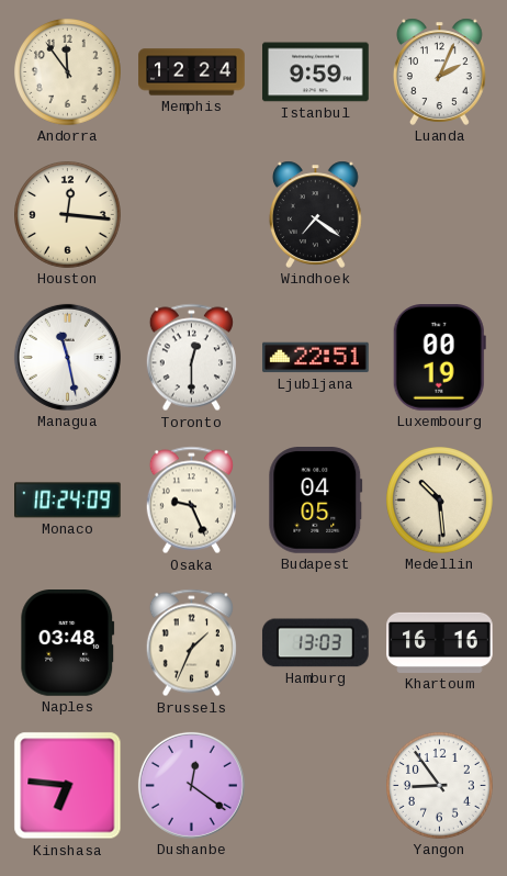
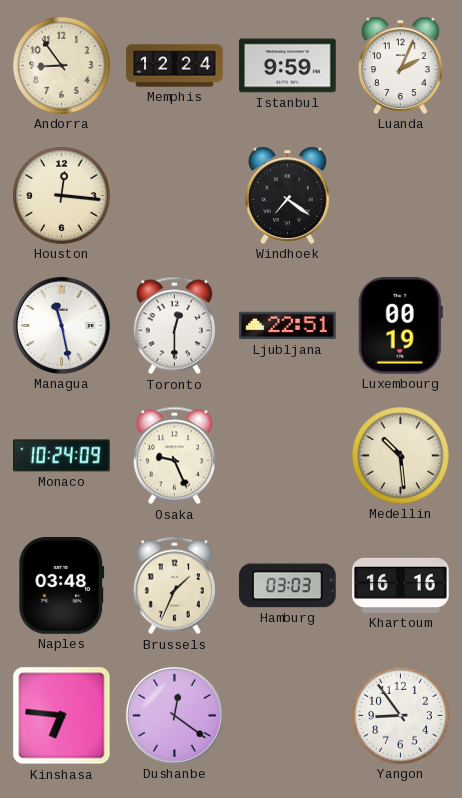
Andorra: 11:54 -> 8:54
Budapest: 04:05 -> none
Hamburg: 13:03 -> 03:03
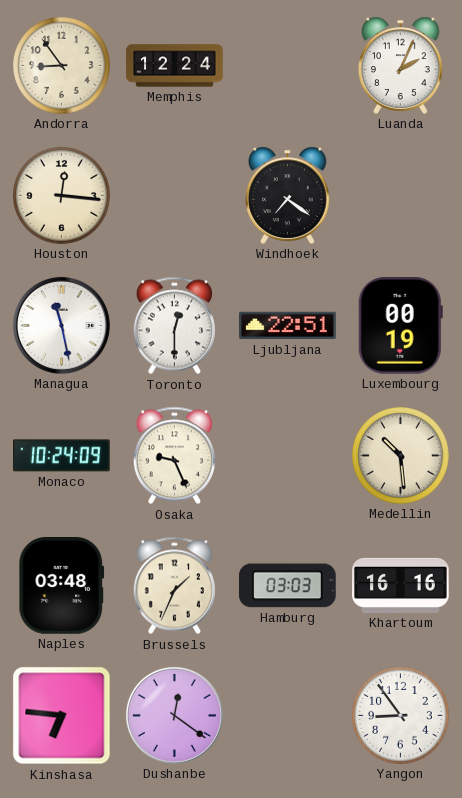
Istanbul: 9:59 -> none
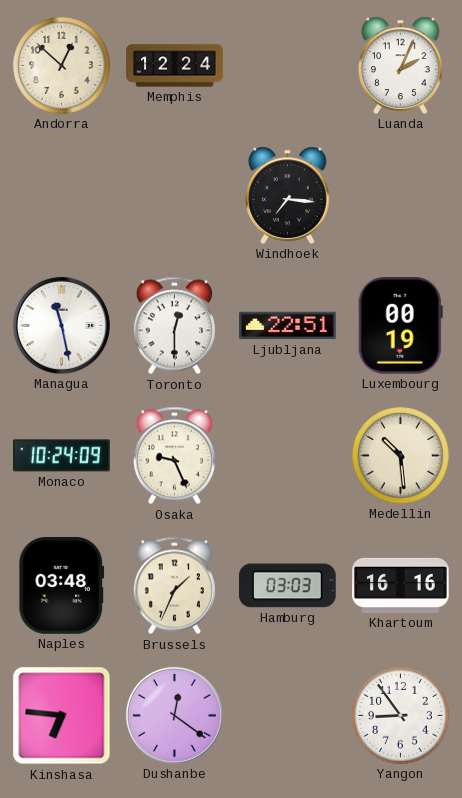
Andorra: 8:54 -> 12:52
Houston: 12:16 -> none
Windhoek: 7:21 -> 7:16
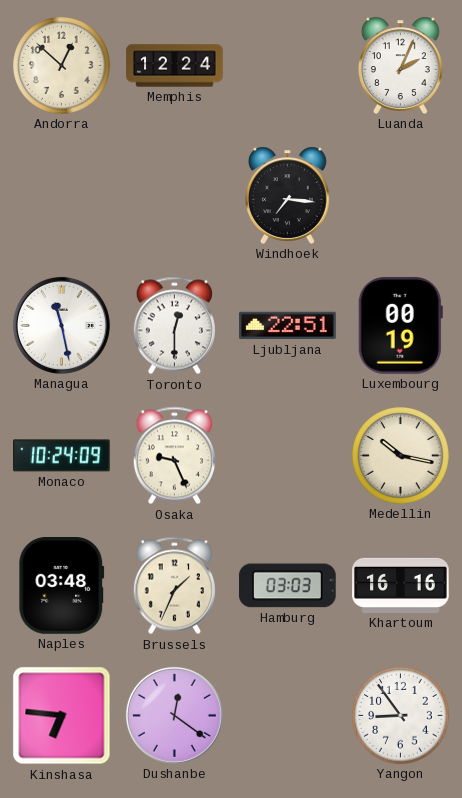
Medellin: 10:29 -> 10:17
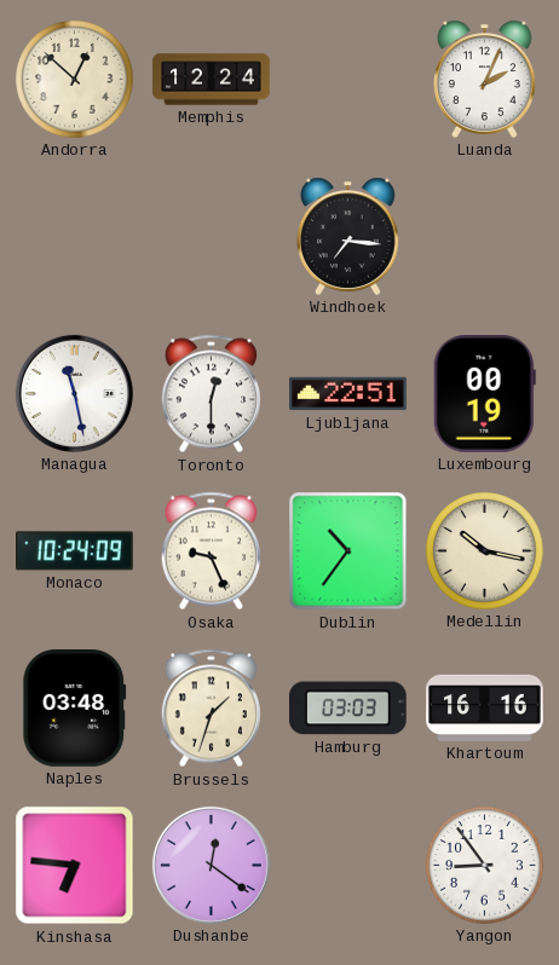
Dublin: none -> 10:36
Brussels: 1:34 -> 1:33
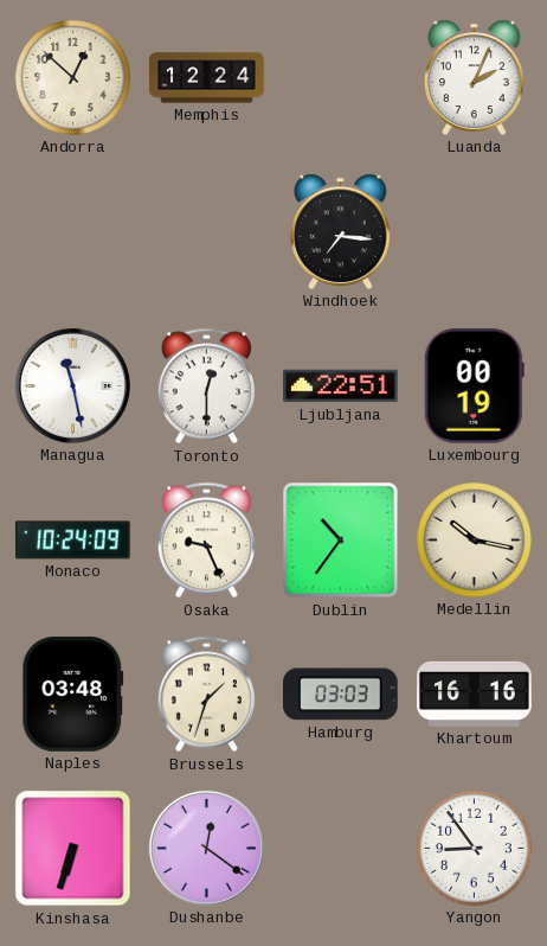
Kinshasa: 6:46 -> 6:33
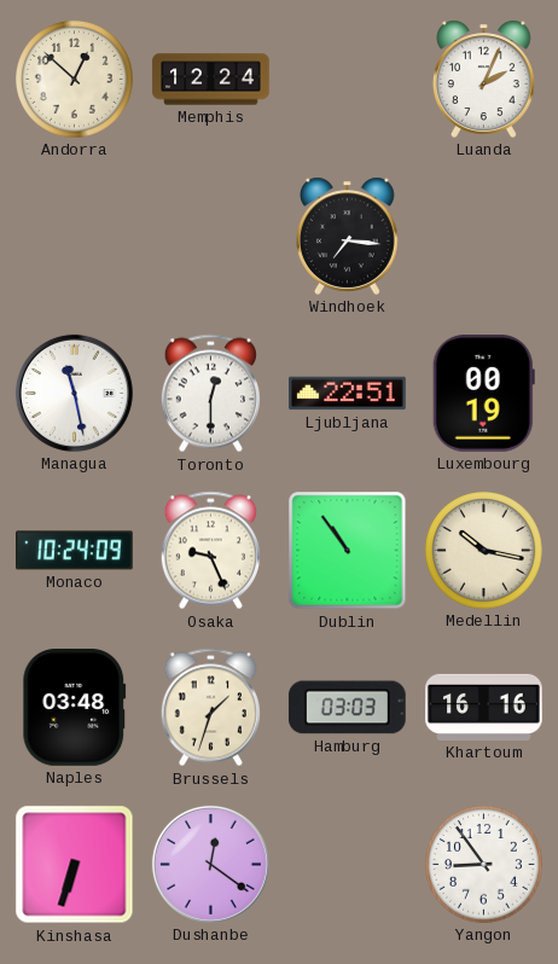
Dublin: 10:36 -> 10:54
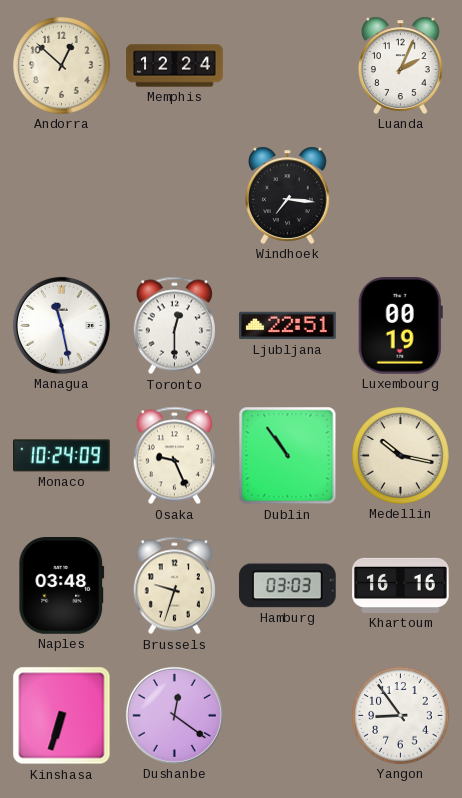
Brussels: 1:33 -> 9:33
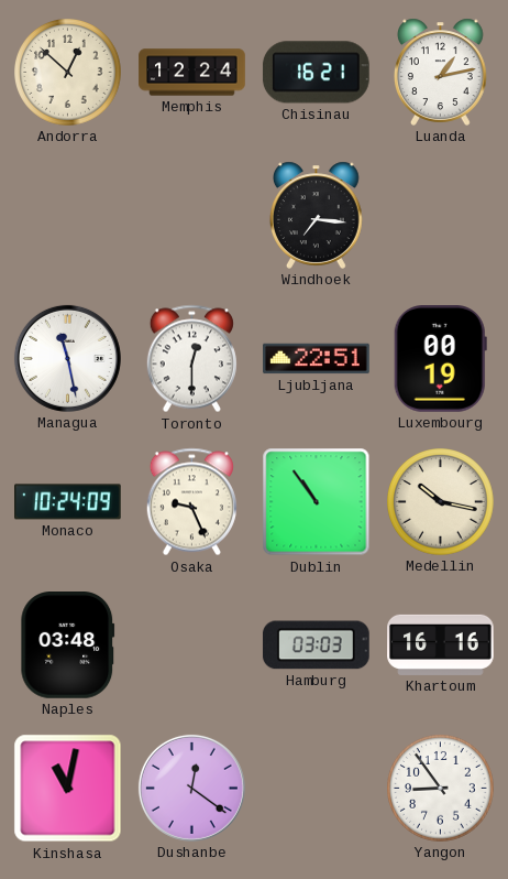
Chisinau: none -> 16:21
Luanda: 2:04 -> 1:13
Brussels: 9:33 -> none
Kinshasa: 6:33 -> 11:02
